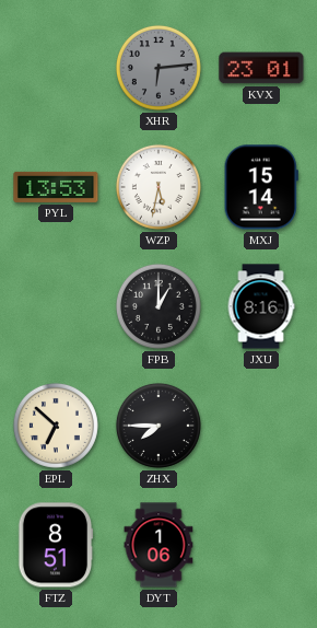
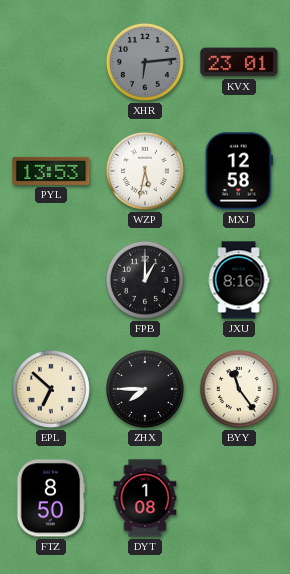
MXJ: 15:14 -> 12:58
BYY: none -> 11:24
FTZ: 8:51 -> 8:50
DYT: 1:06 -> 1:08
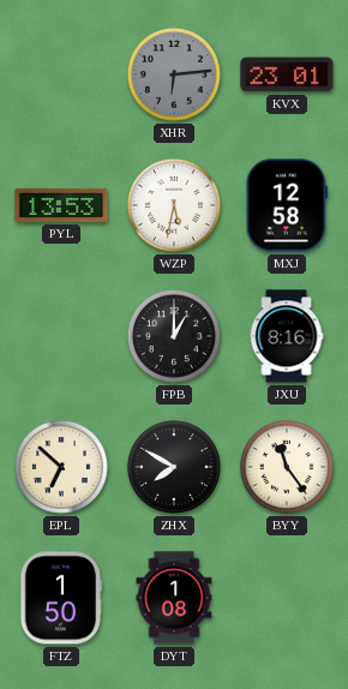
ZHX: 7:45 -> 7:50
FTZ: 8:50 -> 1:50
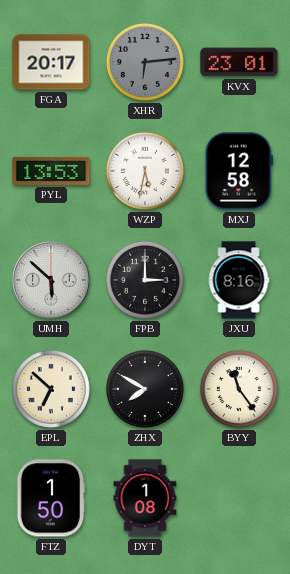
FGA: none -> 20:17
UMH: none -> 5:52
FPB: 1:00 -> 3:00
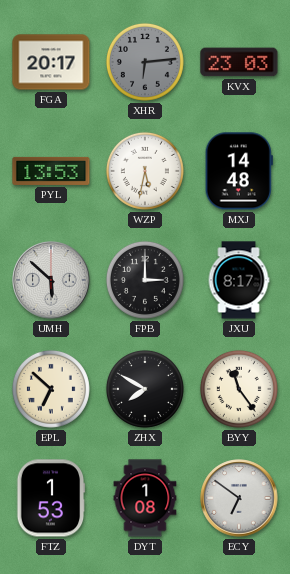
KVX: 23:01 -> 23:03
MXJ: 12:58 -> 14:48
JXU: 8:16 -> 8:17
FTZ: 1:50 -> 1:53
ECY: none -> 6:51
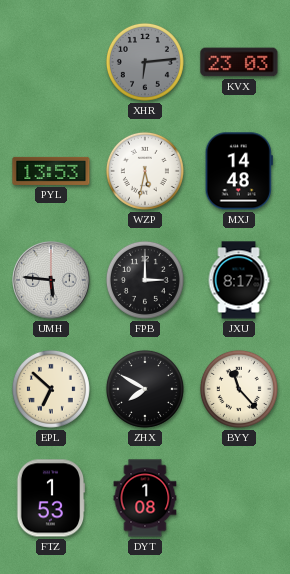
FGA: 20:17 -> none
UMH: 5:52 -> 5:46
BYY: 11:24 -> 11:23
ECY: 6:51 -> none
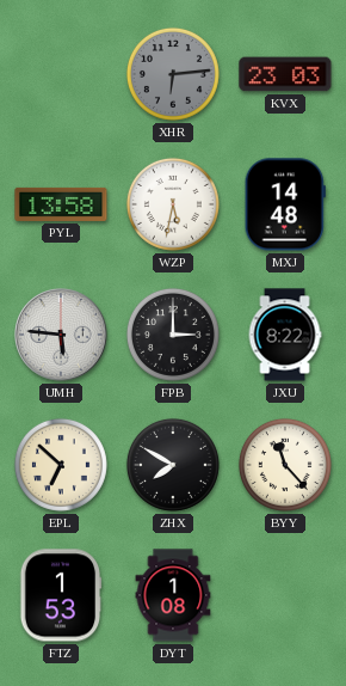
PYL: 13:53 -> 13:58
JXU: 8:17 -> 8:22
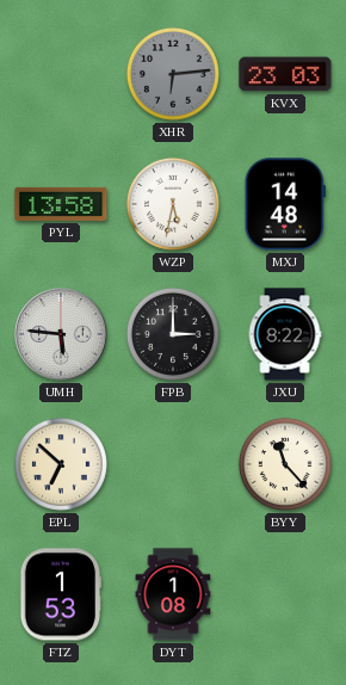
ZHX: 7:50 -> none
